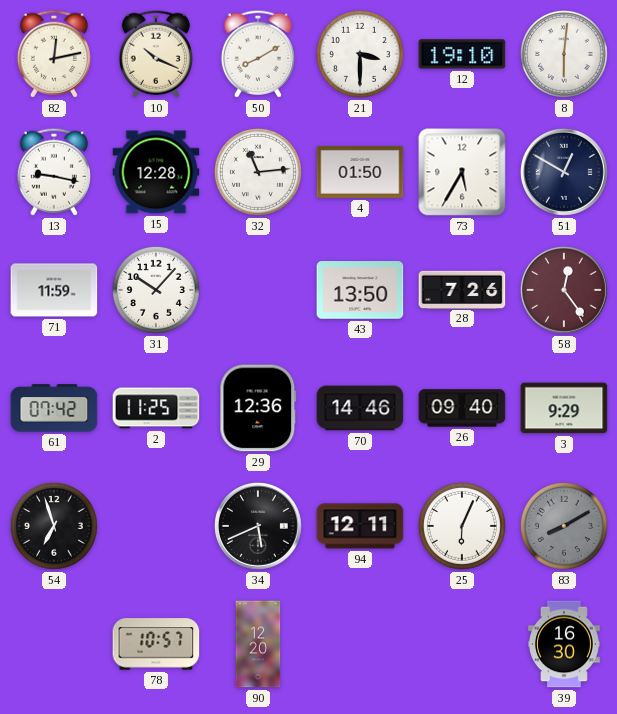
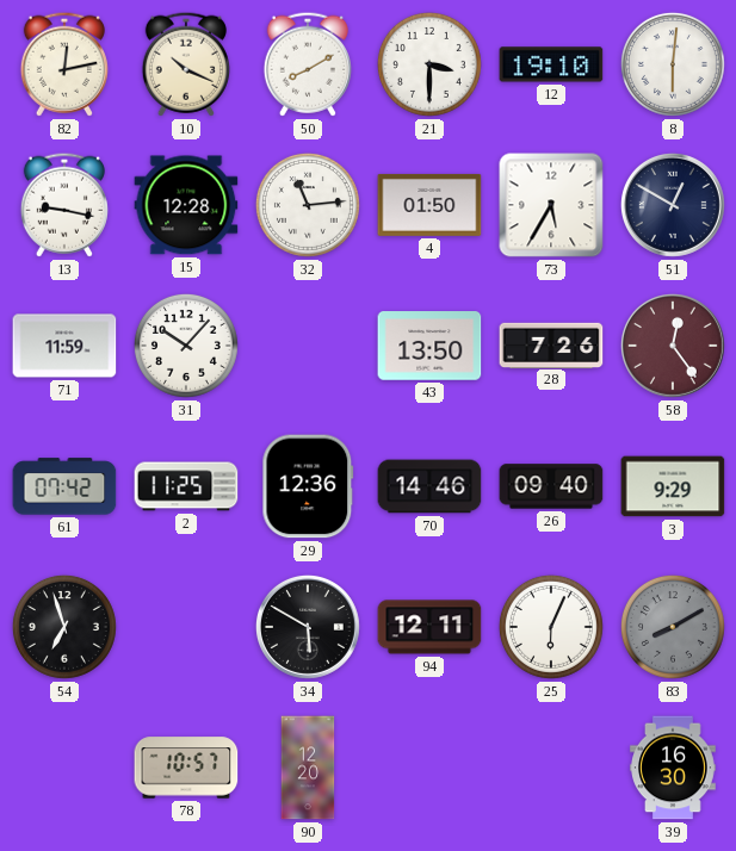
34: 5:41 -> 5:50
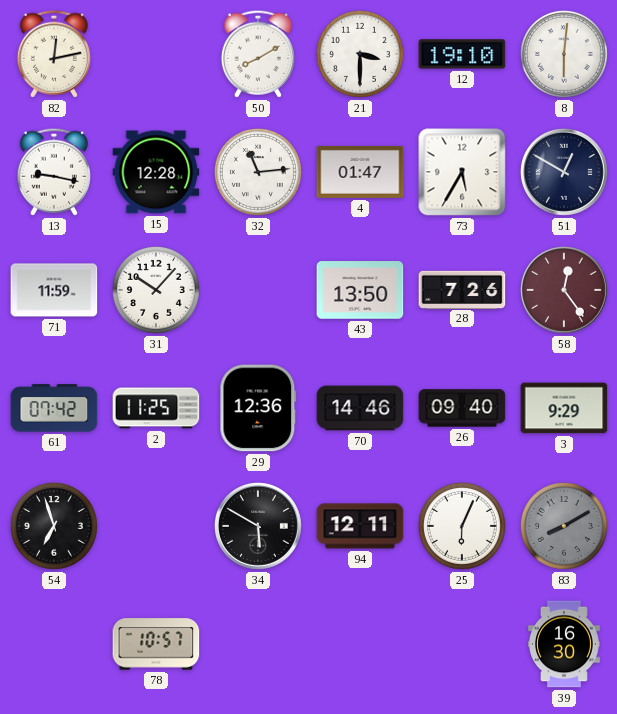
10: 10:19 -> none
4: 01:50 -> 01:47
90: 12:20 -> none
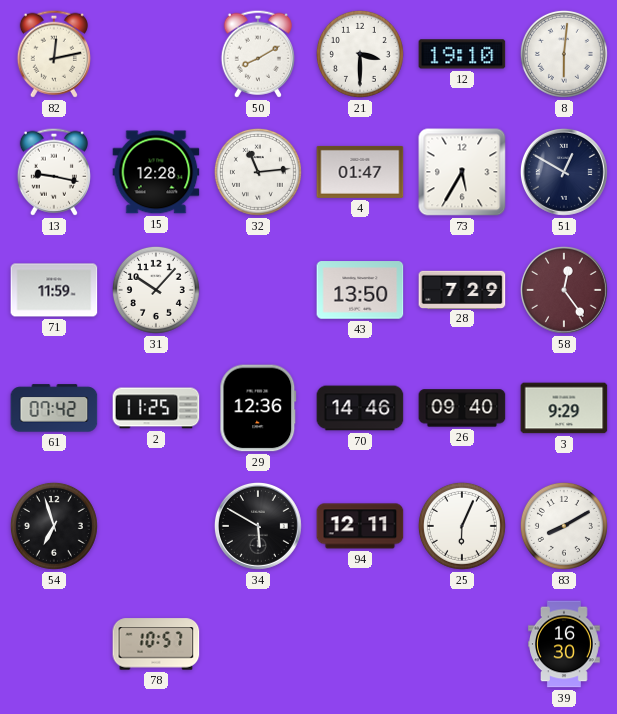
28: 7:26 -> 7:29
83 dial: grey -> white
